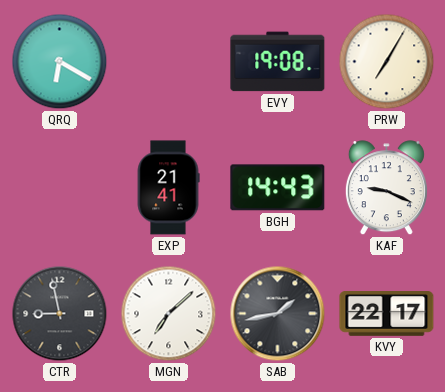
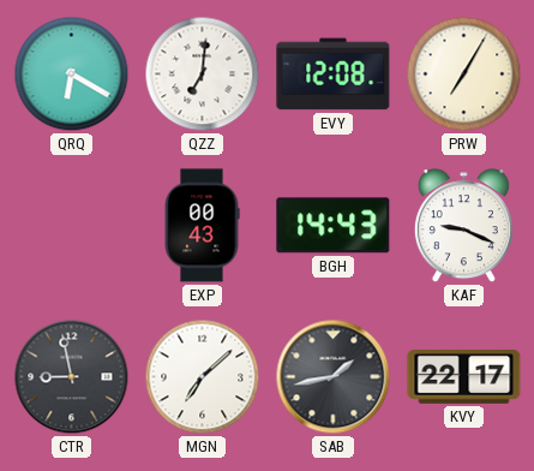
QZZ: none -> 7:01
EVY: 19:08 -> 12:08
EXP: 21:41 -> 00:43
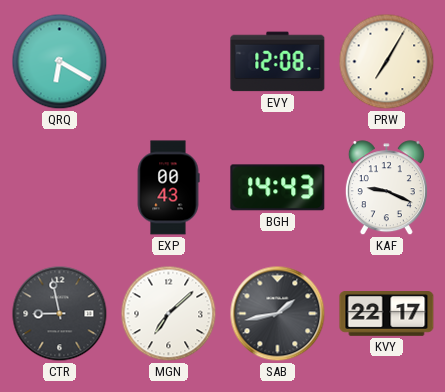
QZZ: 7:01 -> none
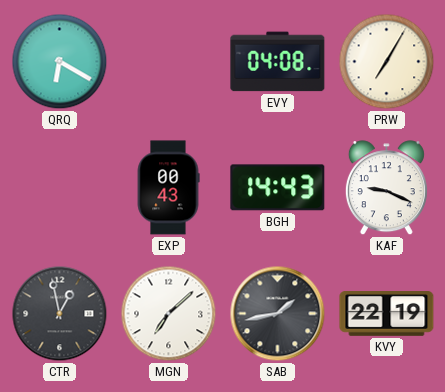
EVY: 12:08 -> 04:08
CTR: 8:58 -> 12:58
KVY: 22:17 -> 22:19
